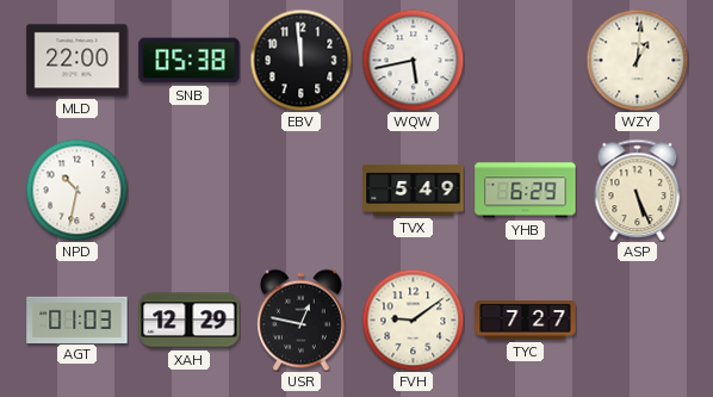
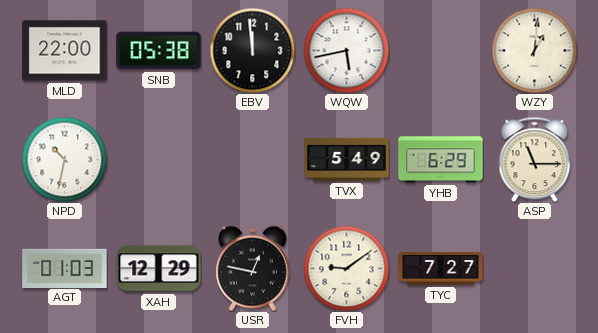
ASP: 5:26 -> 11:15
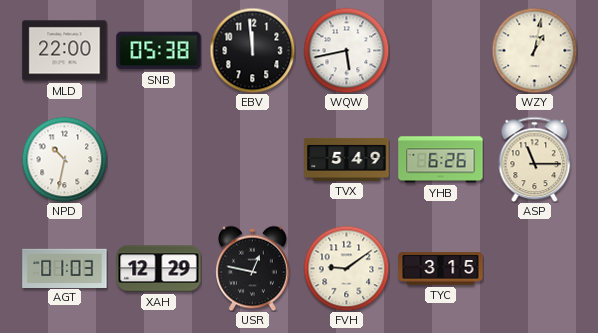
WZY: 1:01 -> 1:02
YHB: 6:29 -> 6:26
TYC: 7:27 -> 3:15
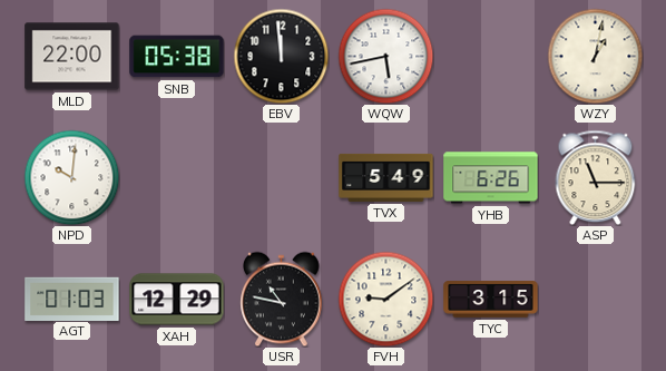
NPD: 10:32 -> 10:01
USR: 12:47 -> 10:47
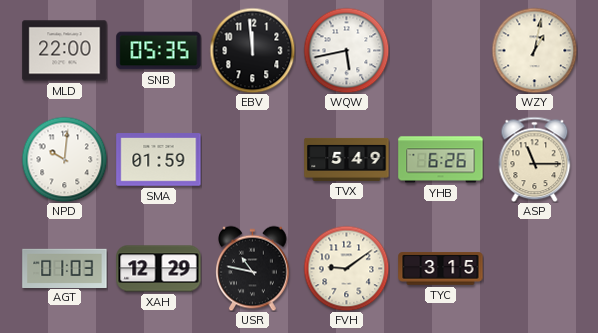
SNB: 05:38 -> 05:35
SMA: none -> 01:59
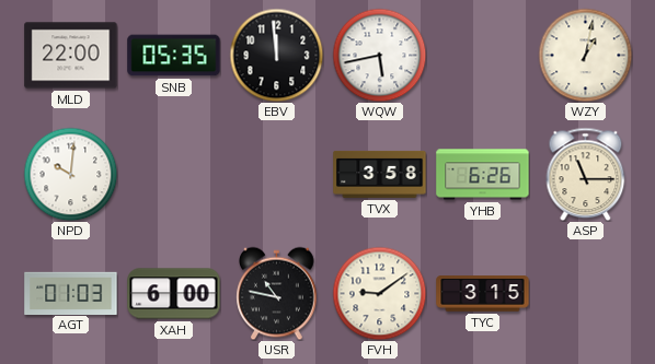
SMA: 01:59 -> none
TVX: 5:49 -> 3:58
XAH: 12:29 -> 6:00
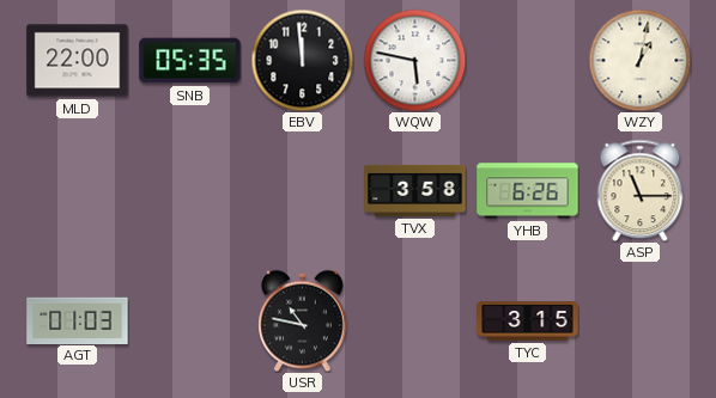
WQW: 5:43 -> 5:47
NPD: 10:01 -> none
XAH: 6:00 -> none
FVH: 9:09 -> none
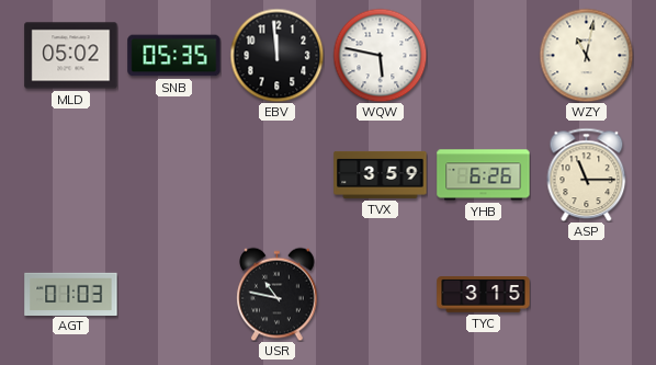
MLD: 22:00 -> 05:02
WZY: 1:02 -> 11:02
TVX: 3:58 -> 3:59
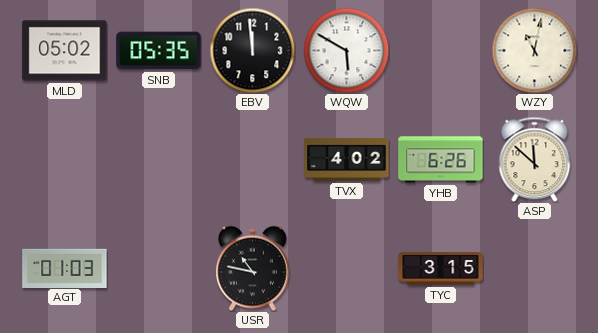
WQW: 5:47 -> 5:50
TVX: 3:59 -> 4:02
ASP: 11:15 -> 11:52
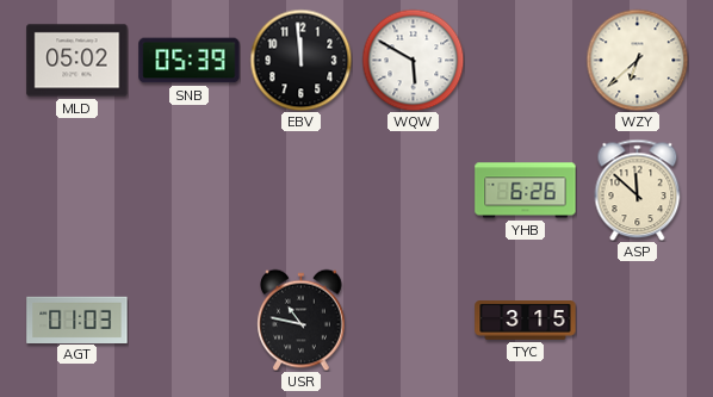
SNB: 05:35 -> 05:39
WZY: 11:02 -> 6:38
TVX: 4:02 -> none
